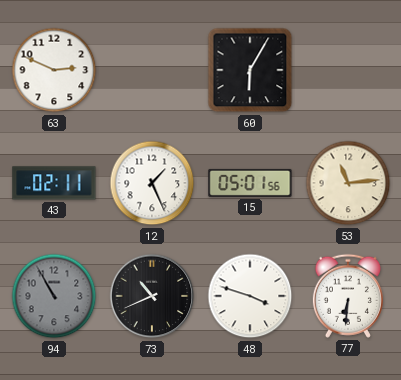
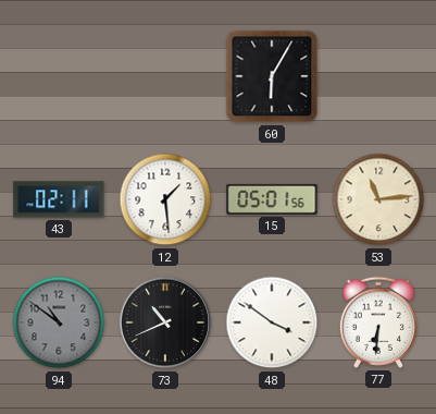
63: 2:49 -> none
12: 1:26 -> 1:29
94: 10:55 -> 10:51
48: 3:48 -> 3:51
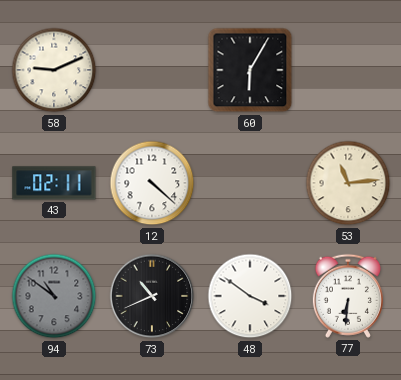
58: none -> 9:11
12: 1:29 -> 4:22
15: 05:01 -> none
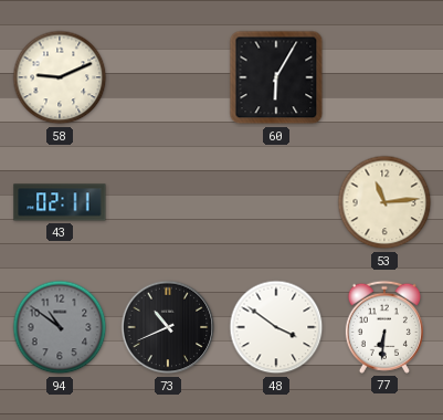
12: 4:22 -> none
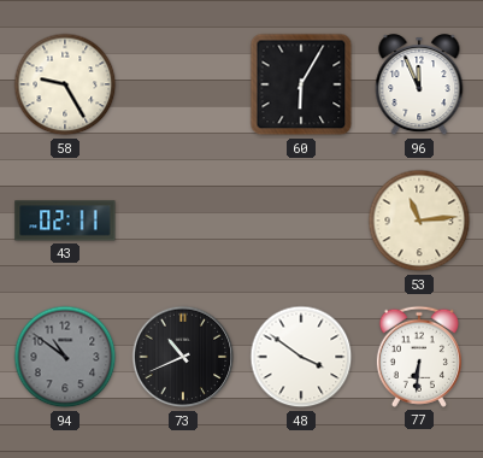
58: 9:11 -> 9:25
96: none -> 11:56
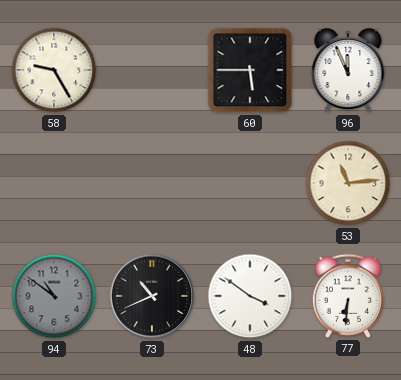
60: 6:05 -> 5:45
43: 02:11 -> none
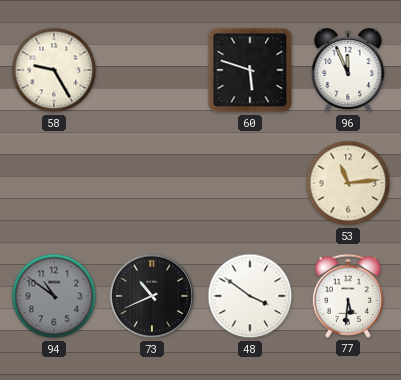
60: 5:45 -> 5:48
77: 6:31 -> 5:31
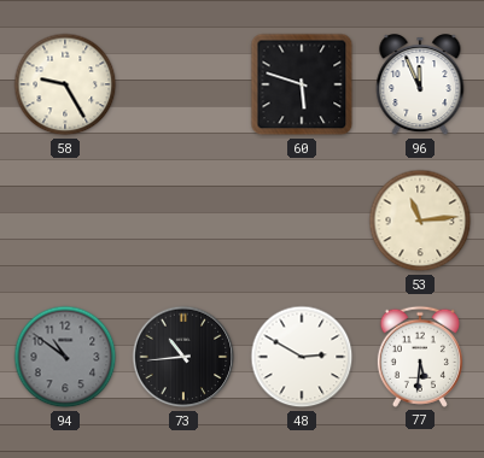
73: 10:41 -> 10:44
48: 3:51 -> 2:50
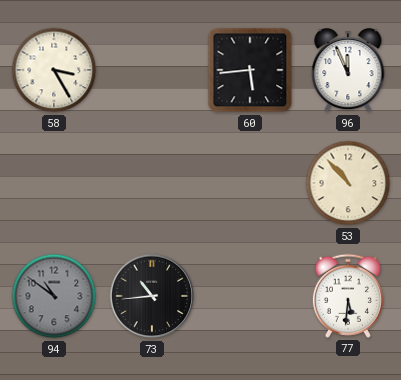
58: 9:25 -> 3:25
60: 5:48 -> 5:44
53: 11:14 -> 10:53
48: 2:50 -> none
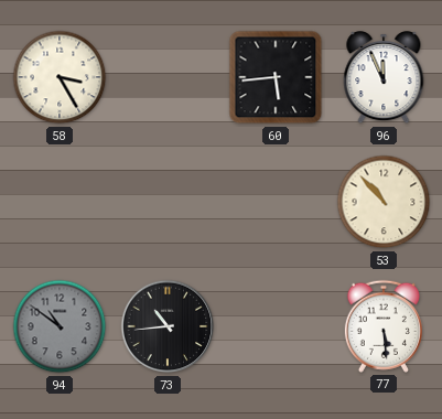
77: 5:31 -> 5:29
